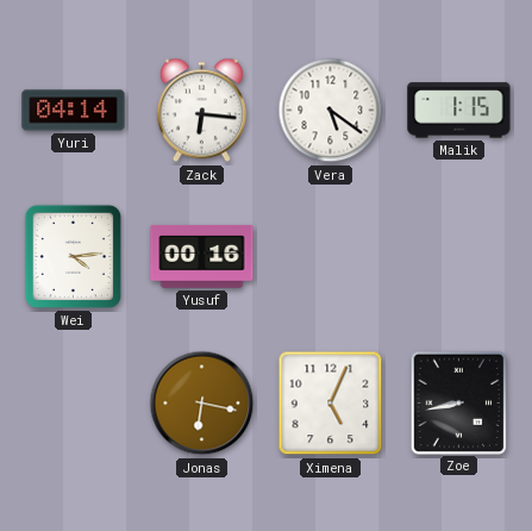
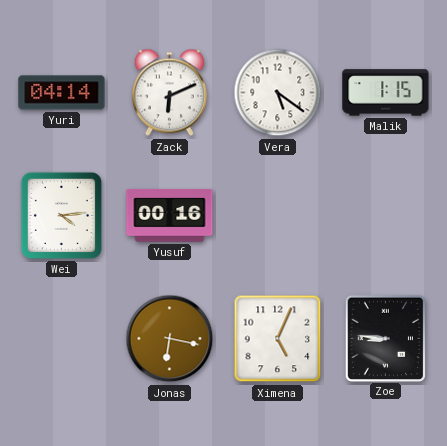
Zack: 6:16 -> 6:11
Zoe: 8:43 -> 8:46
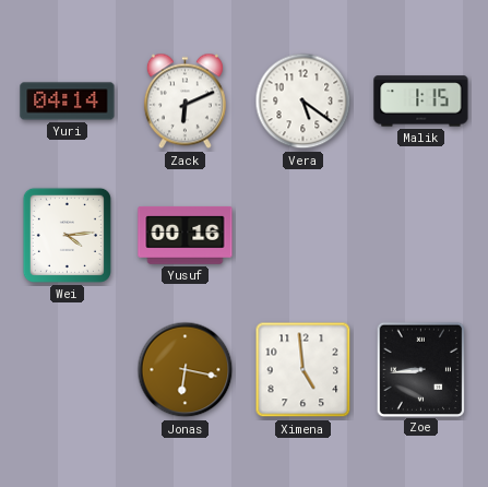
Ximena: 5:04 -> 4:59
Zoe: 8:46 -> 8:44
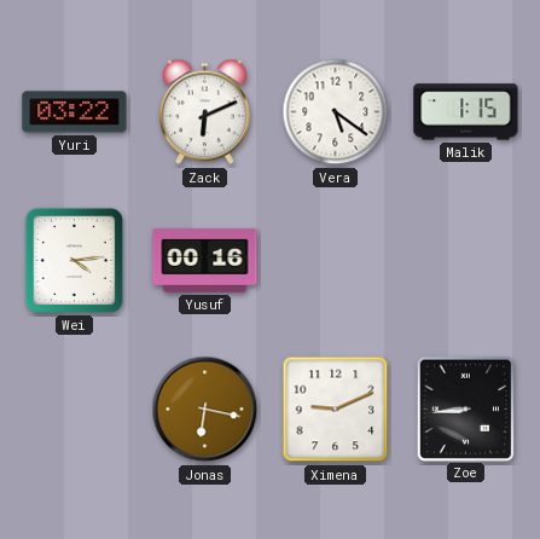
Yuri: 04:14 -> 03:22
Ximena: 4:59 -> 9:11
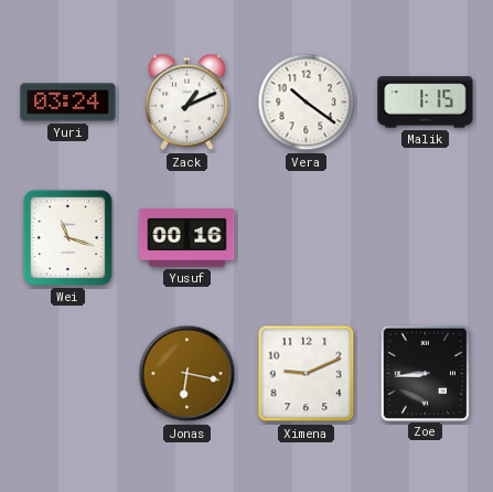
Yuri: 03:22 -> 03:24
Zack: 6:11 -> 1:11
Vera: 5:21 -> 10:21
Wei: 4:14 -> 11:18
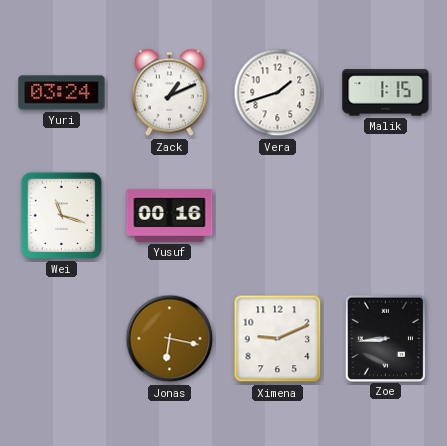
Vera: 10:21 -> 1:42
